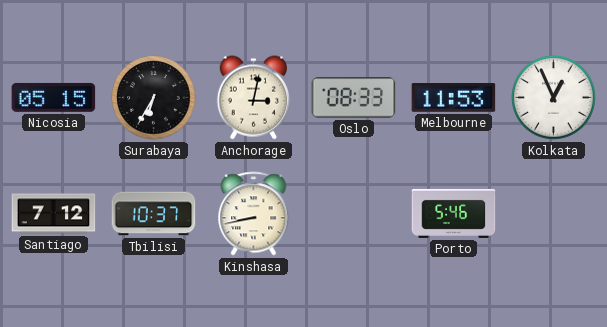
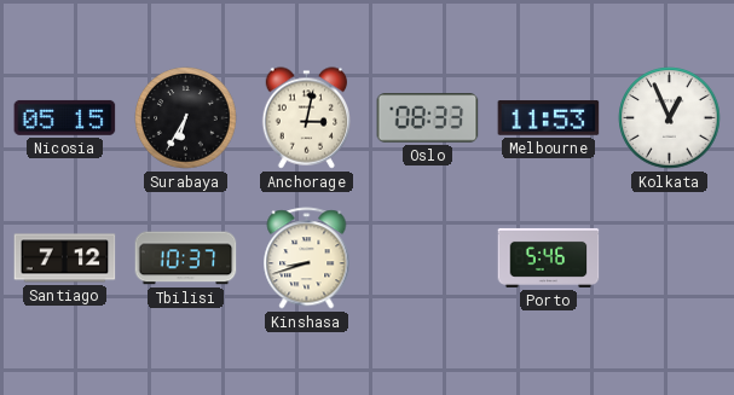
Kinshasa: 8:43 -> 8:42
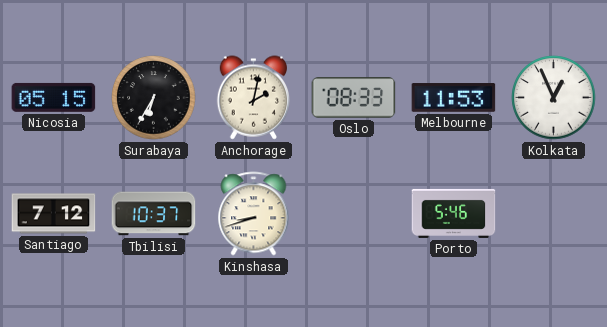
Anchorage: 3:02 -> 2:02
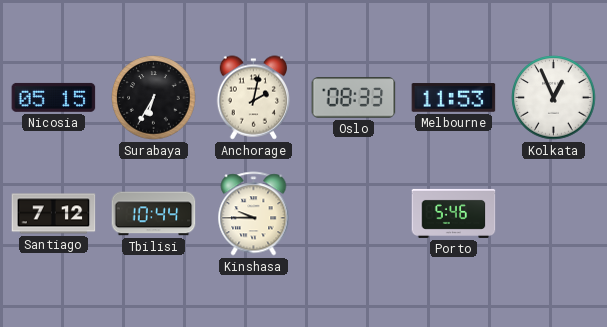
Tbilisi: 10:37 -> 10:44
Kinshasa: 8:42 -> 9:45
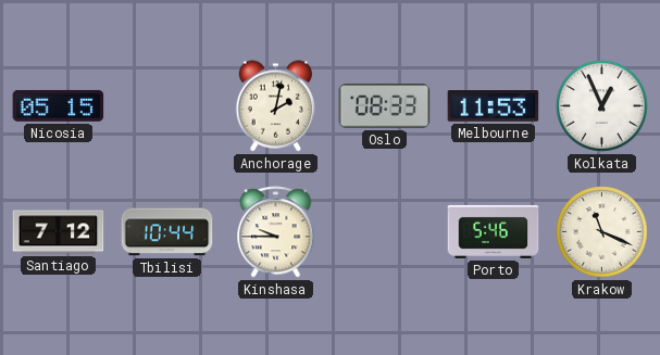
Surabaya: 6:35 -> none
Krakow: none -> 11:19
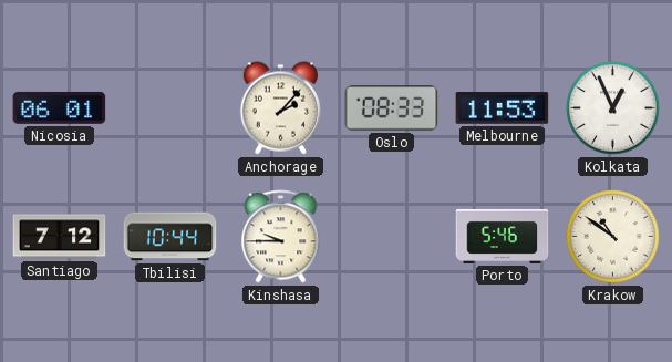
Nicosia: 05:15 -> 06:01
Anchorage: 2:02 -> 2:07
Krakow: 11:19 -> 10:51
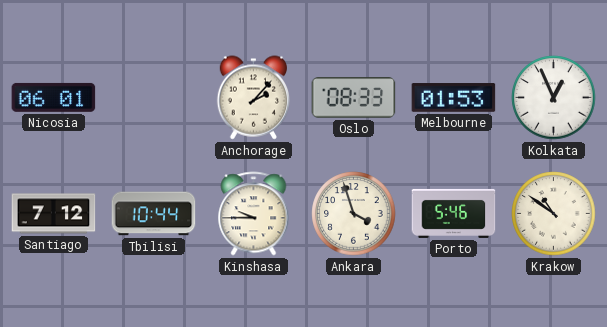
Melbourne: 11:53 -> 01:53
Ankara: none -> 3:57
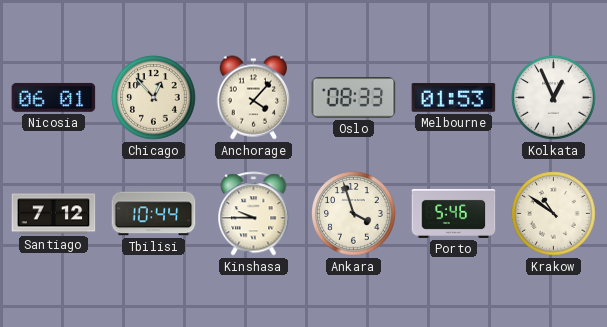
Chicago: none -> 12:53
Anchorage: 2:07 -> 4:07
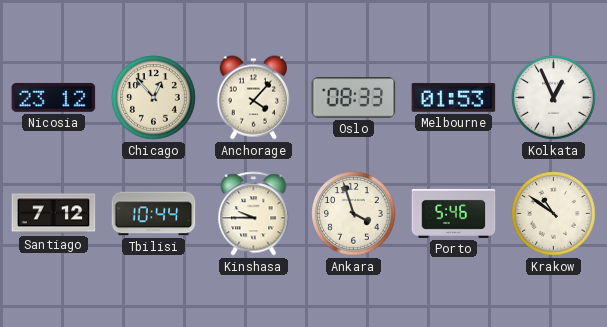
Nicosia: 06:01 -> 23:12
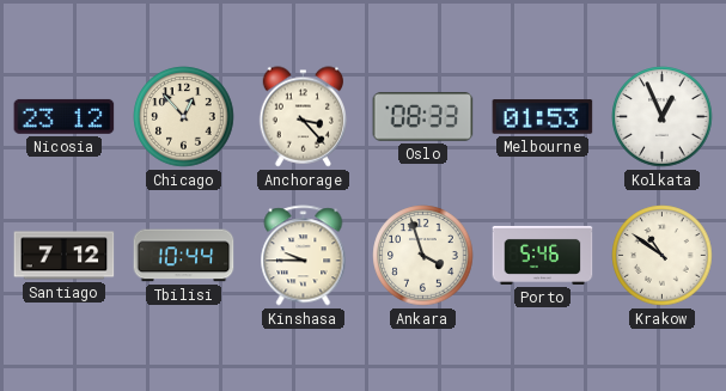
Anchorage: 4:07 -> 3:23
